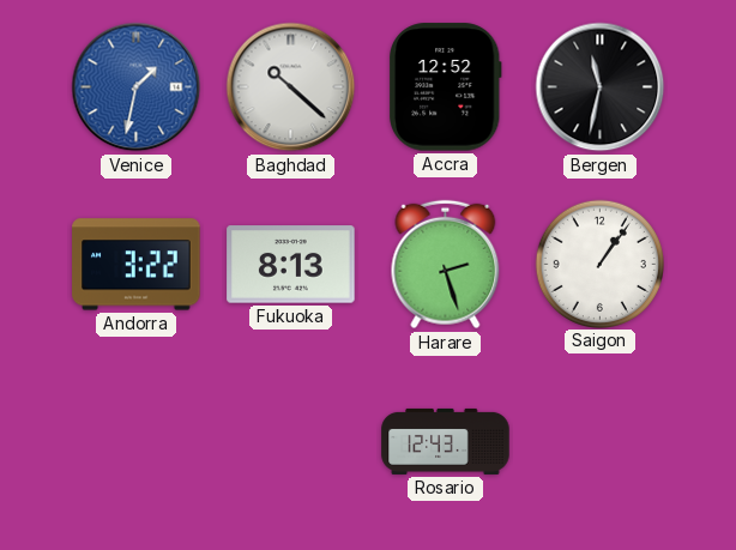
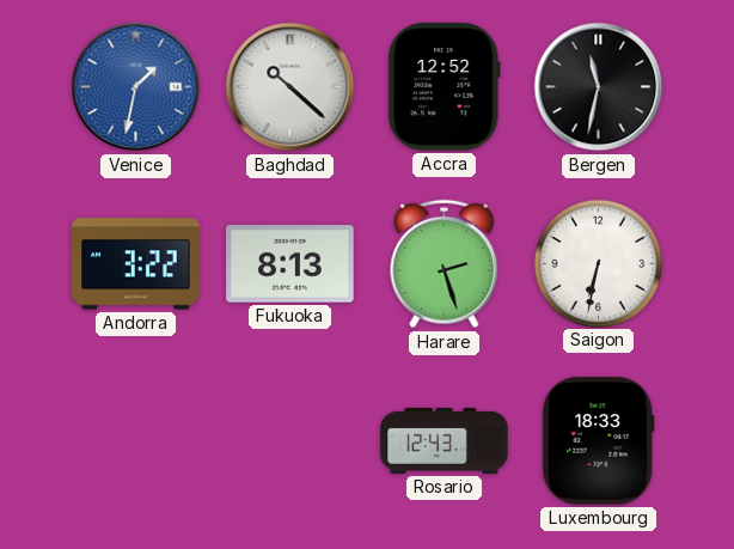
Saigon: 1:06 -> 6:32
Luxembourg: none -> 18:33
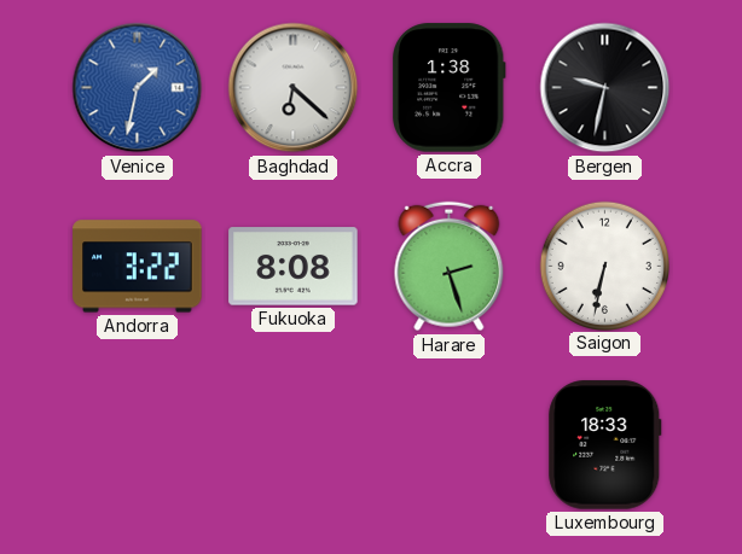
Baghdad: 10:22 -> 6:22
Accra: 12:52 -> 1:38
Bergen: 11:32 -> 9:32
Fukuoka: 8:13 -> 8:08
Rosario: 12:43 -> none
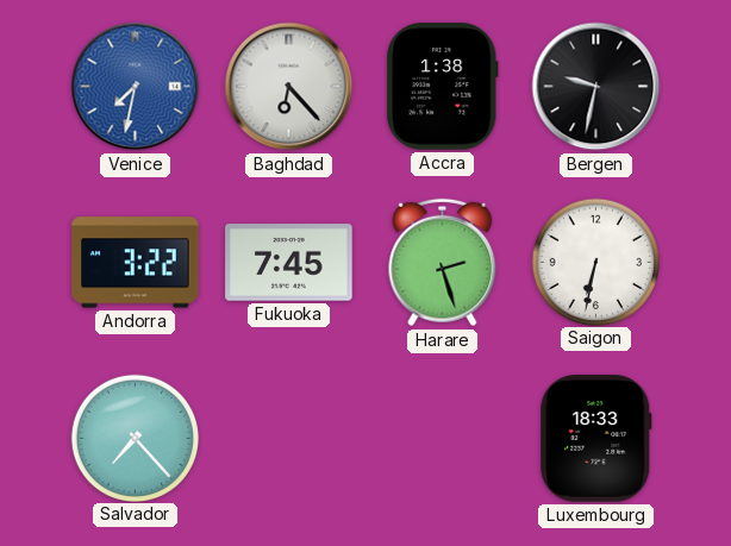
Venice: 1:32 -> 7:32
Baghdad: 6:22 -> 6:23
Fukuoka: 8:08 -> 7:45
Salvador: none -> 7:23
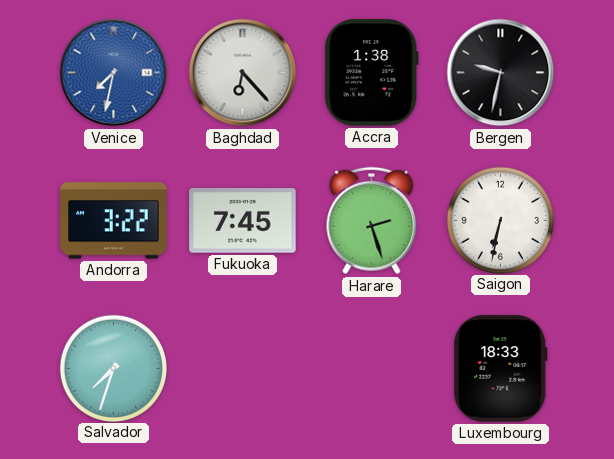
Salvador: 7:23 -> 7:33
